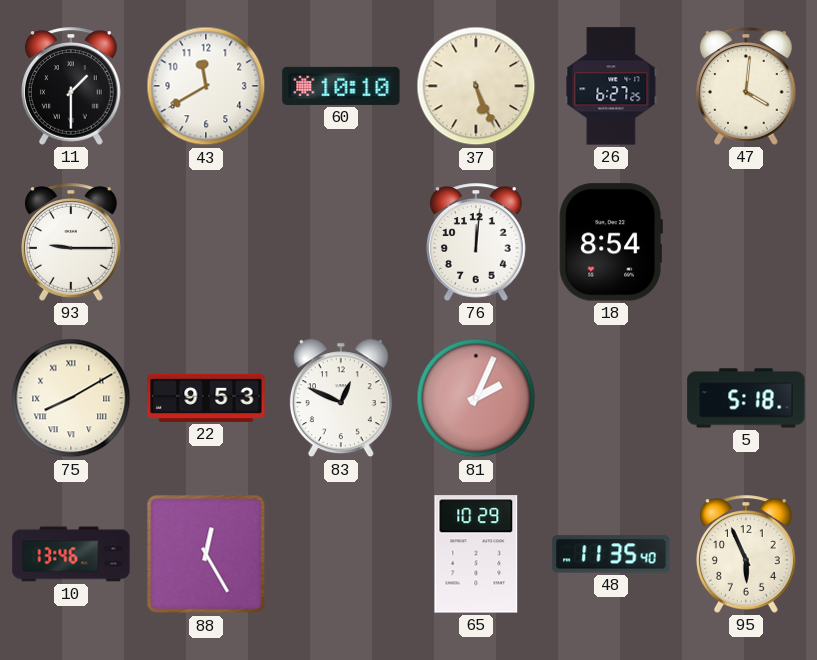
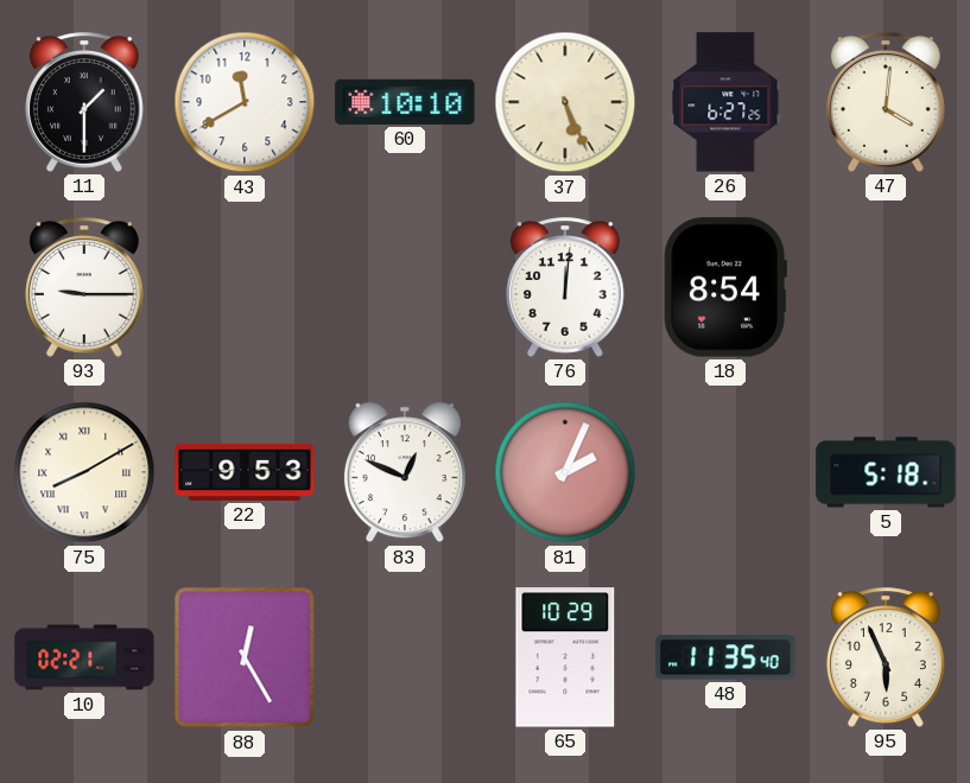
10: 13:46 -> 02:21
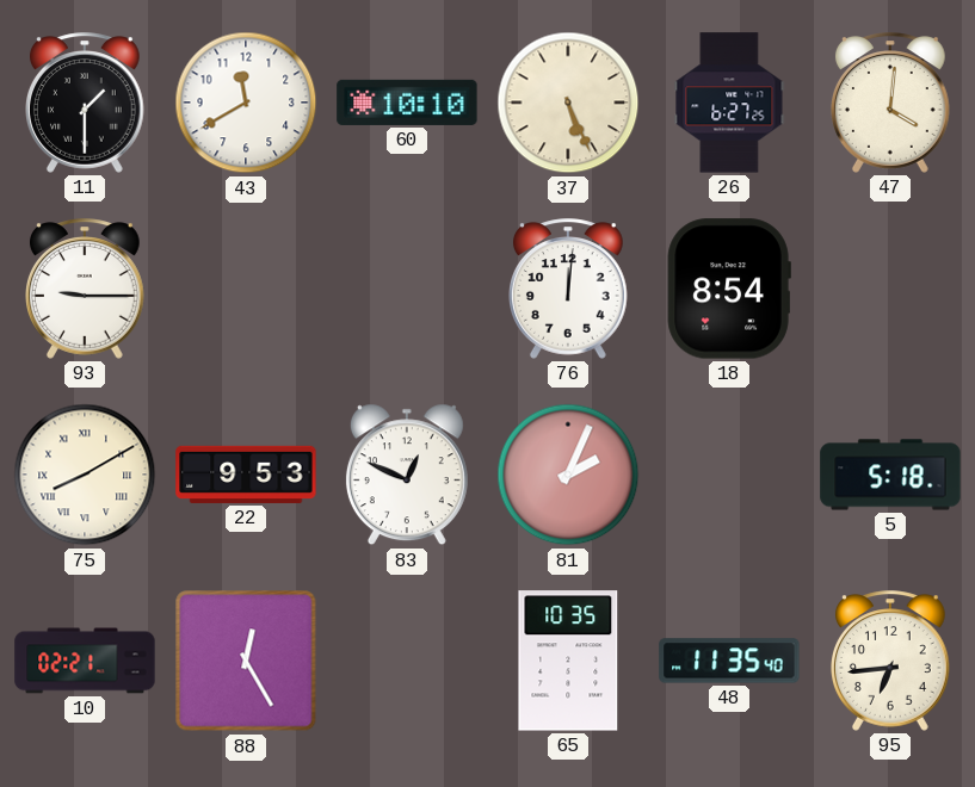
65: 10:29 -> 10:35
95: 5:56 -> 6:44
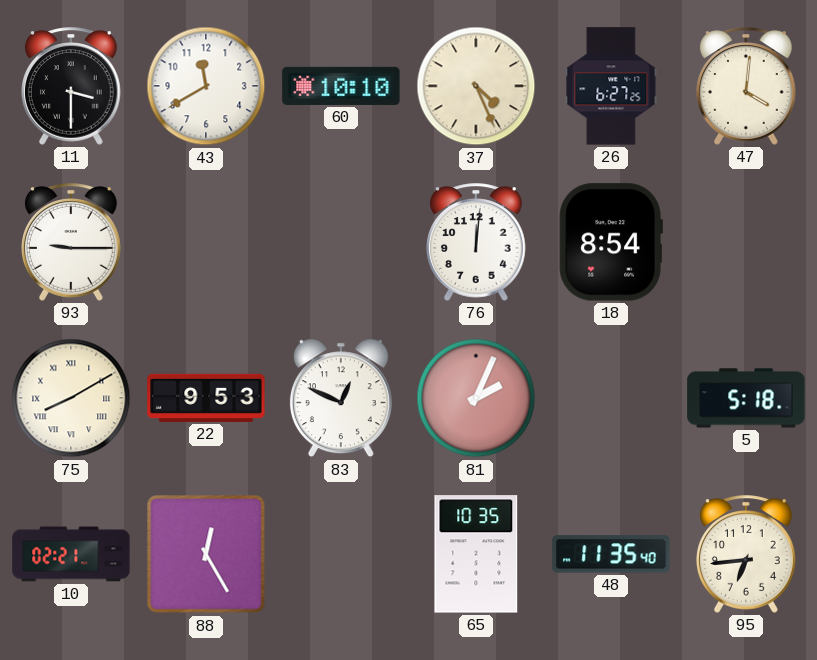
11: 1:30 -> 3:30
37: 5:26 -> 4:26
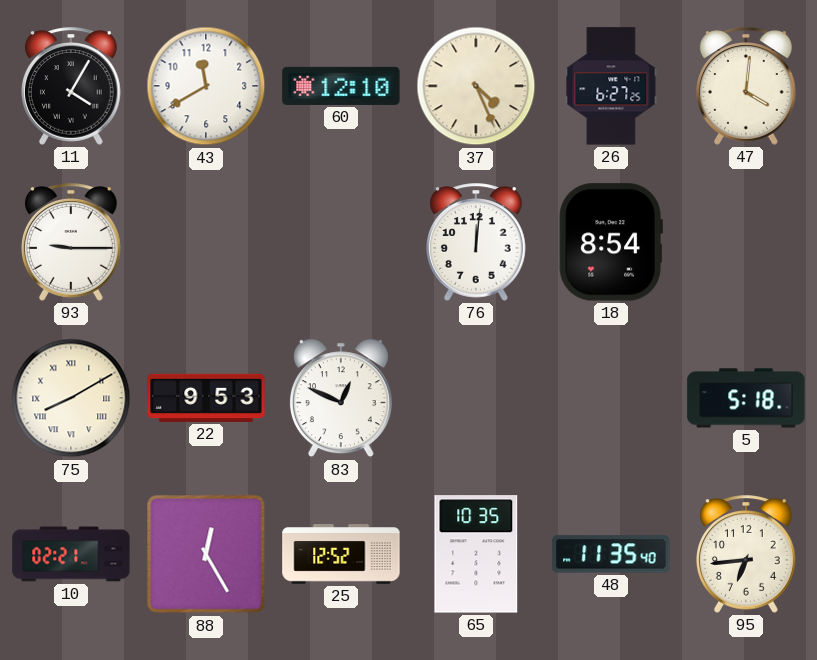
11: 3:30 -> 4:05
60: 10:10 -> 12:10
81: 2:04 -> none
25: none -> 12:52
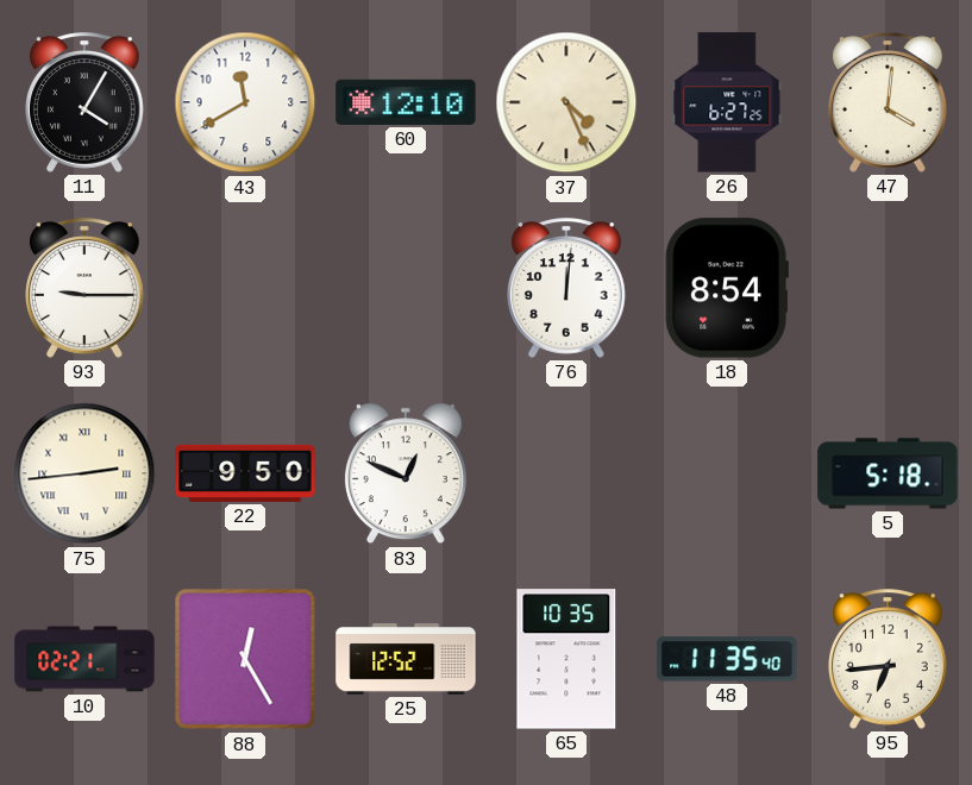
75: 8:10 -> 2:44
22: 9:53 -> 9:50
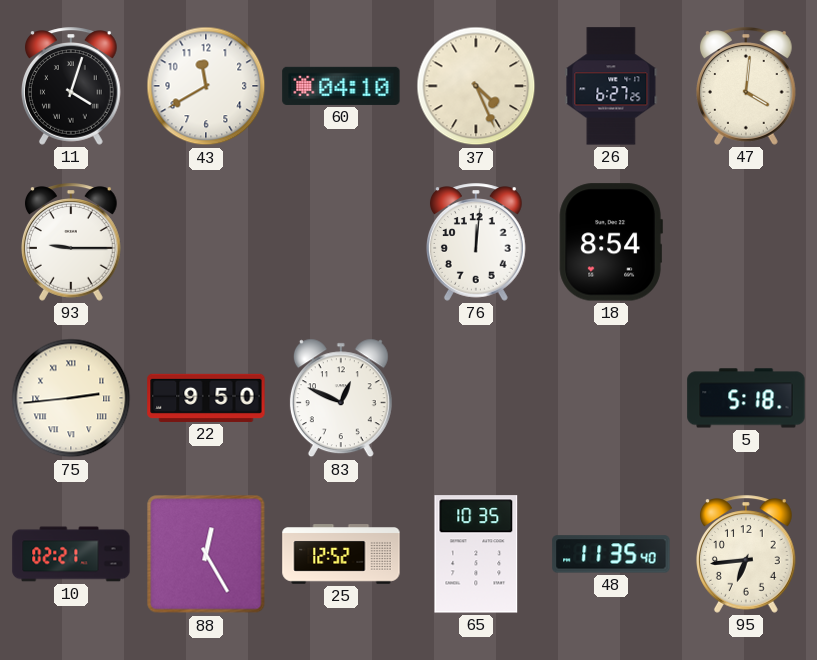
11: 4:05 -> 4:03
60: 12:10 -> 04:10
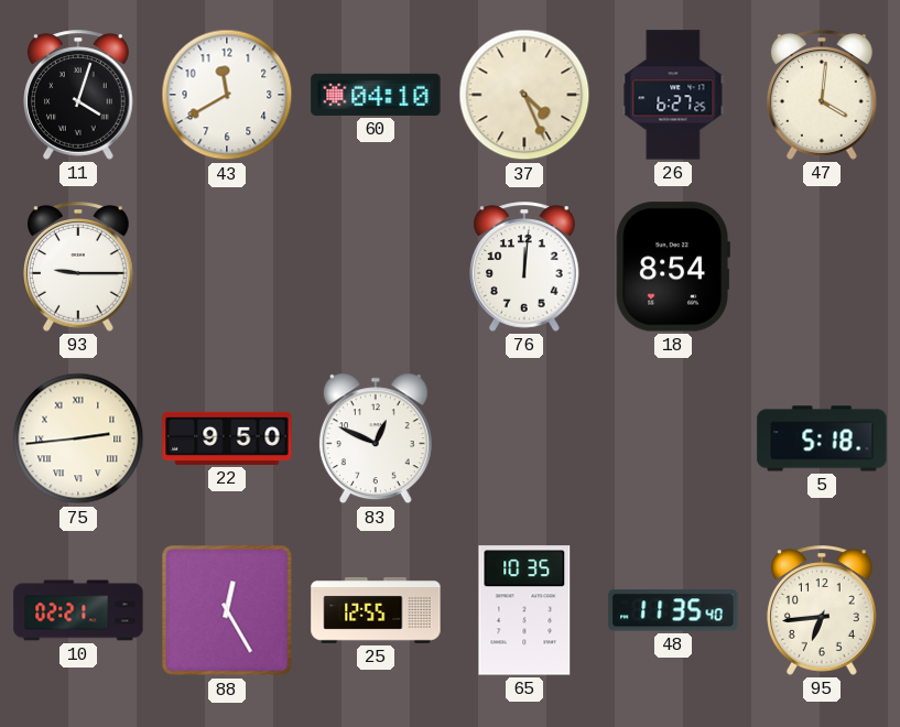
25: 12:52 -> 12:55
